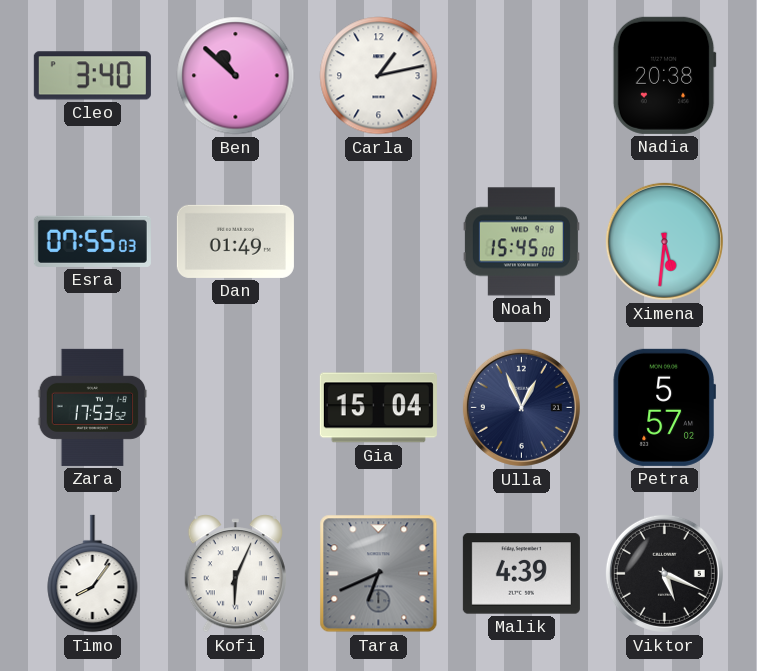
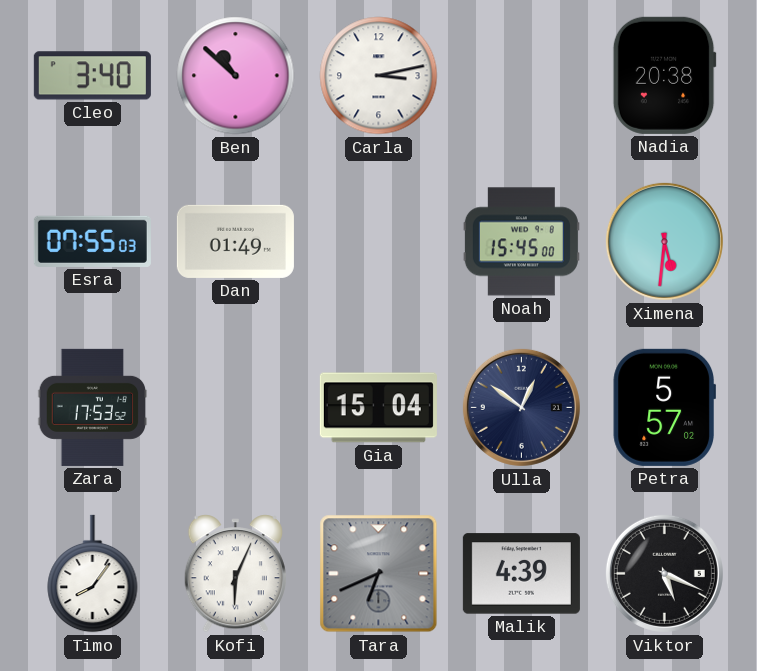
Carla: 1:13 -> 3:13
Ulla: 12:56 -> 12:51
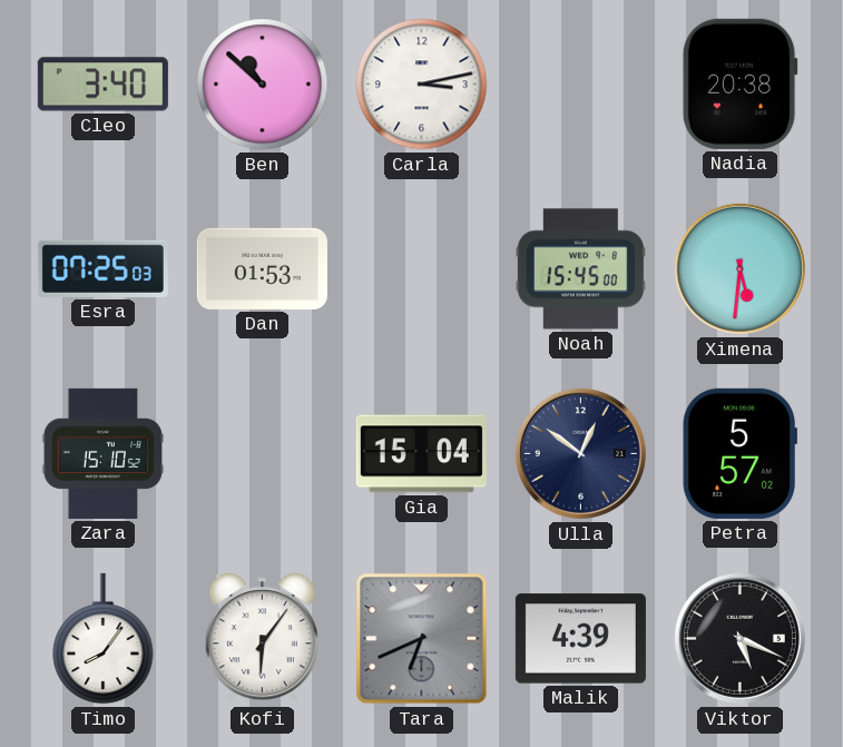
Esra: 07:55 -> 07:25
Dan: 01:49 -> 01:53
Zara: 17:53 -> 15:10
Kofi: 6:04 -> 6:06
